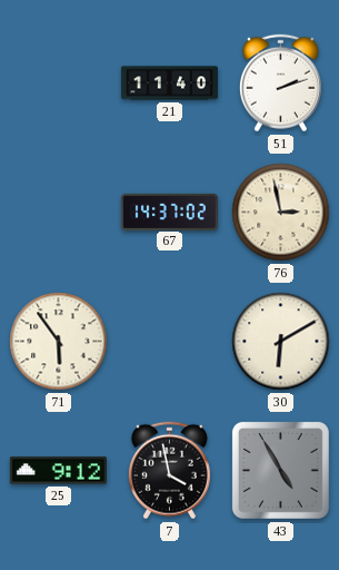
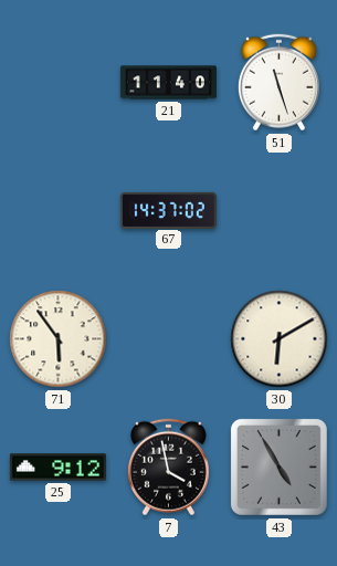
51: 2:12 -> 11:27
76: 2:58 -> none
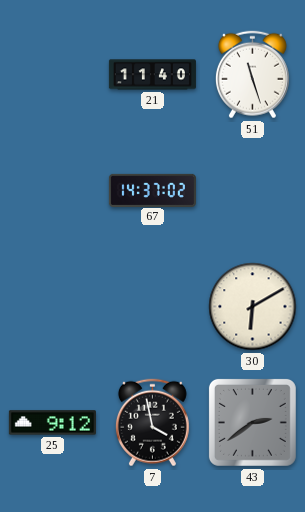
71: 5:54 -> none
43: 4:55 -> 2:39
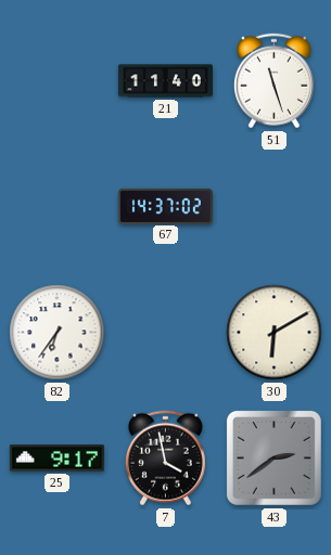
82: none -> 6:36
25: 9:12 -> 9:17
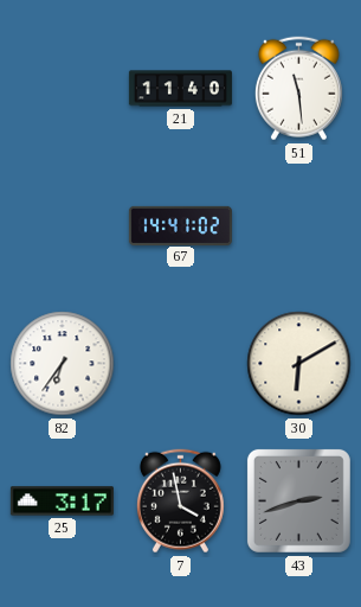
51: 11:27 -> 11:29
67: 14:37 -> 14:41
25: 9:17 -> 3:17
43: 2:39 -> 2:42
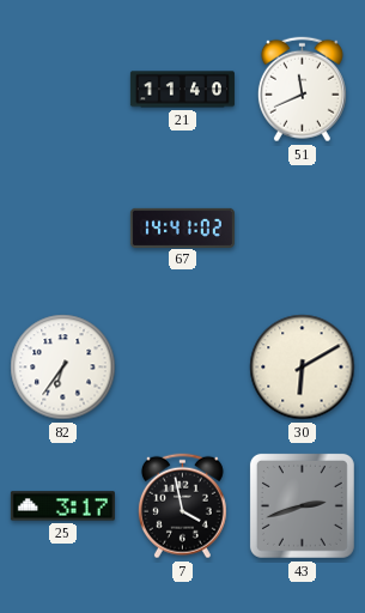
51: 11:29 -> 11:41
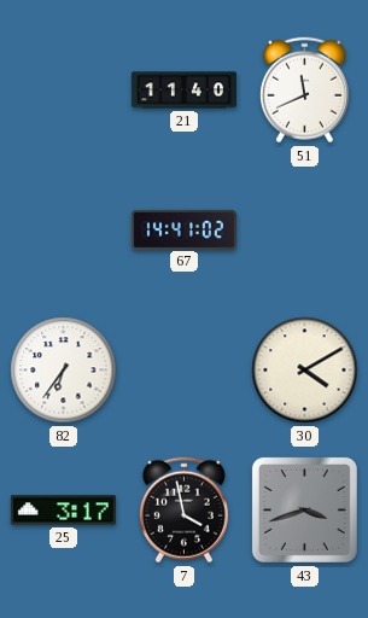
30: 6:10 -> 4:10
43: 2:42 -> 3:42
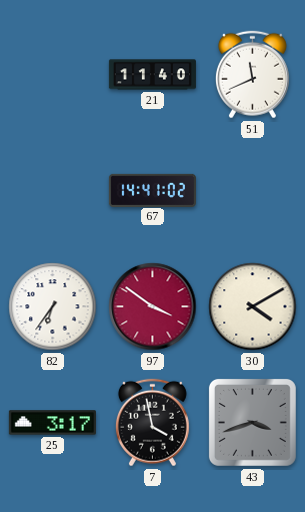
97: none -> 3:51
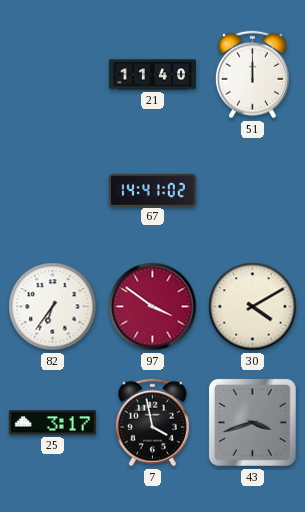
51: 11:41 -> 12:00
